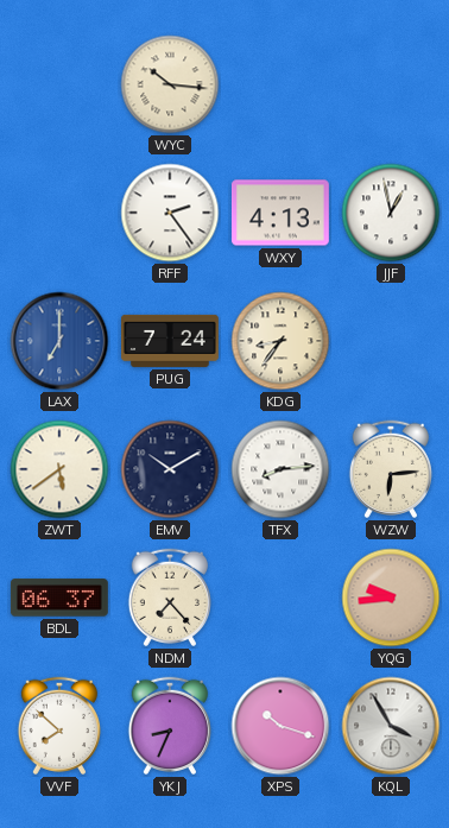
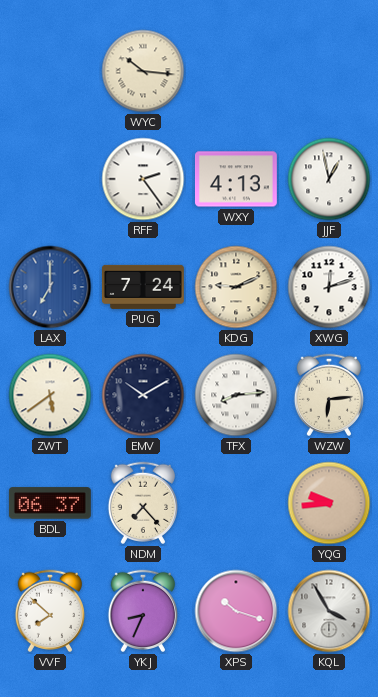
KDG: 8:36 -> 9:11
XWG: none -> 12:12
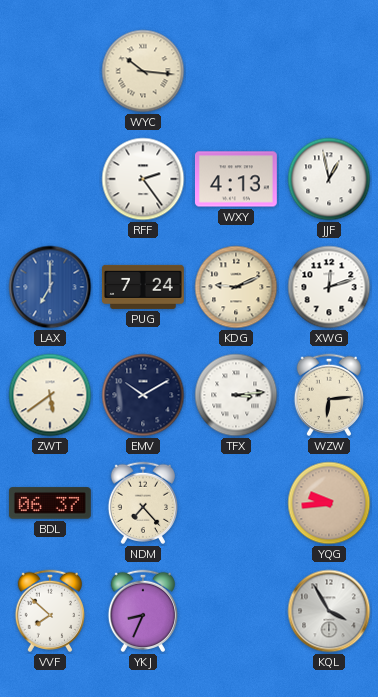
TFX: 8:14 -> 3:14
XPS: 10:18 -> none
